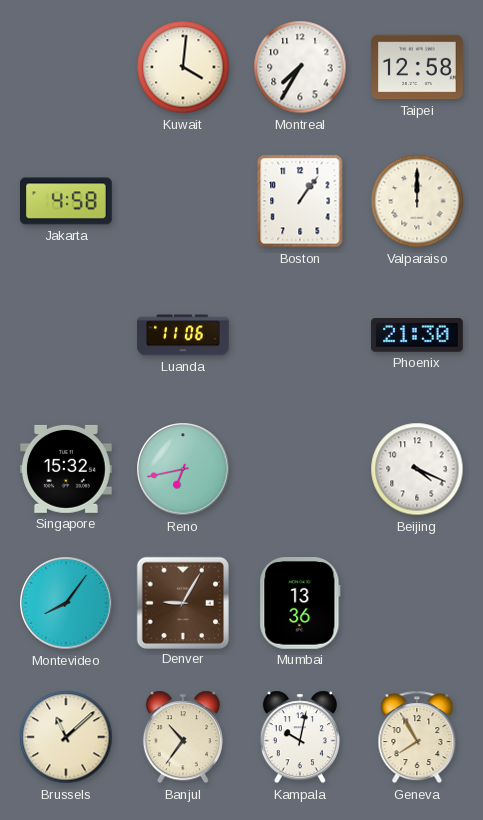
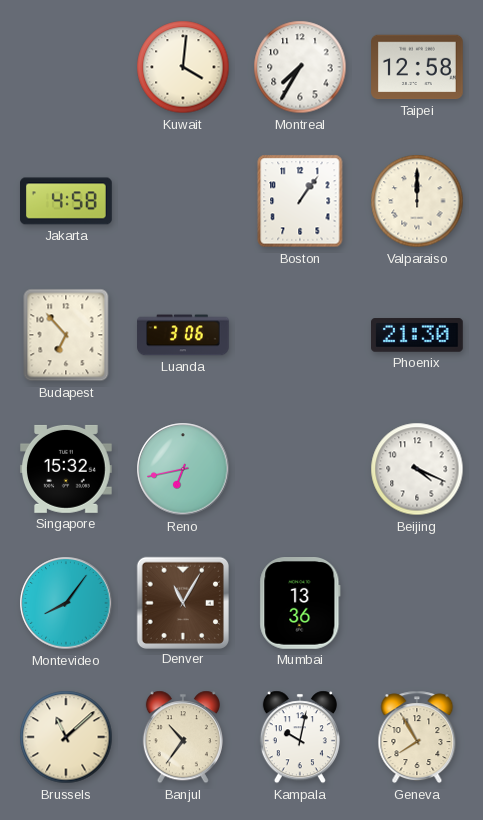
Budapest: none -> 6:53
Luanda: 11:06 -> 3:06
Denver: 9:05 -> 11:05
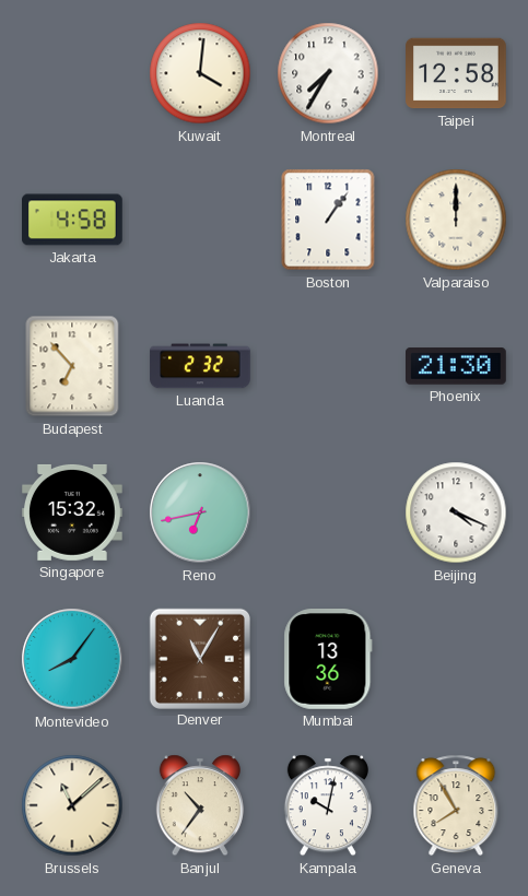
Luanda: 3:06 -> 2:32
